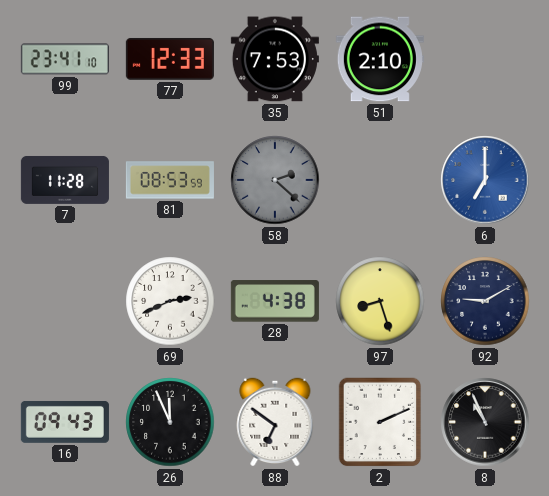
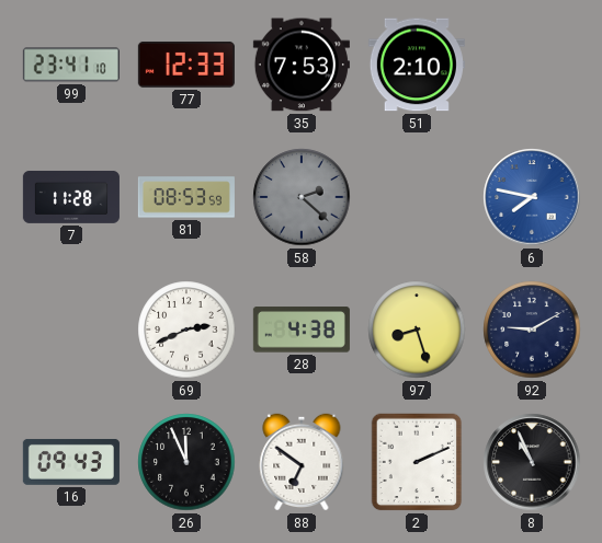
6: 7:00 -> 7:47
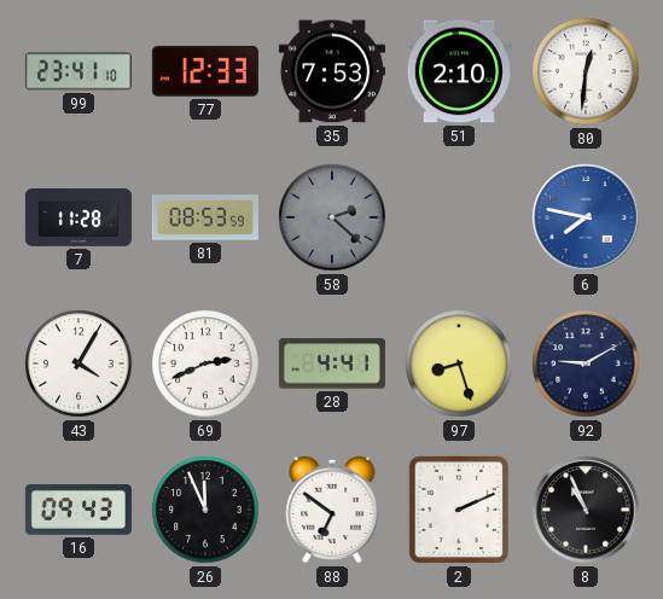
80: none -> 12:31
43: none -> 4:05
28: 4:38 -> 4:41
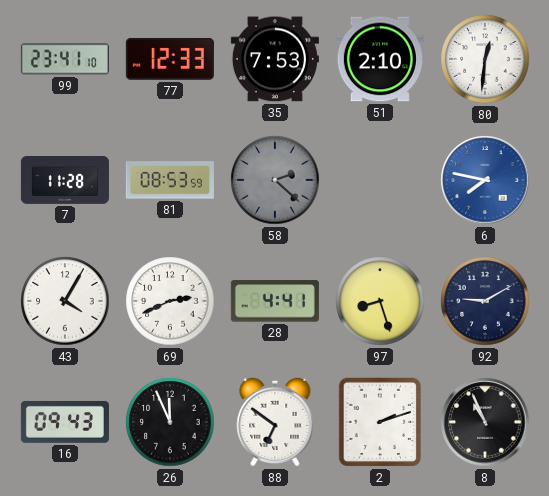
2: 2:11 -> 2:12
